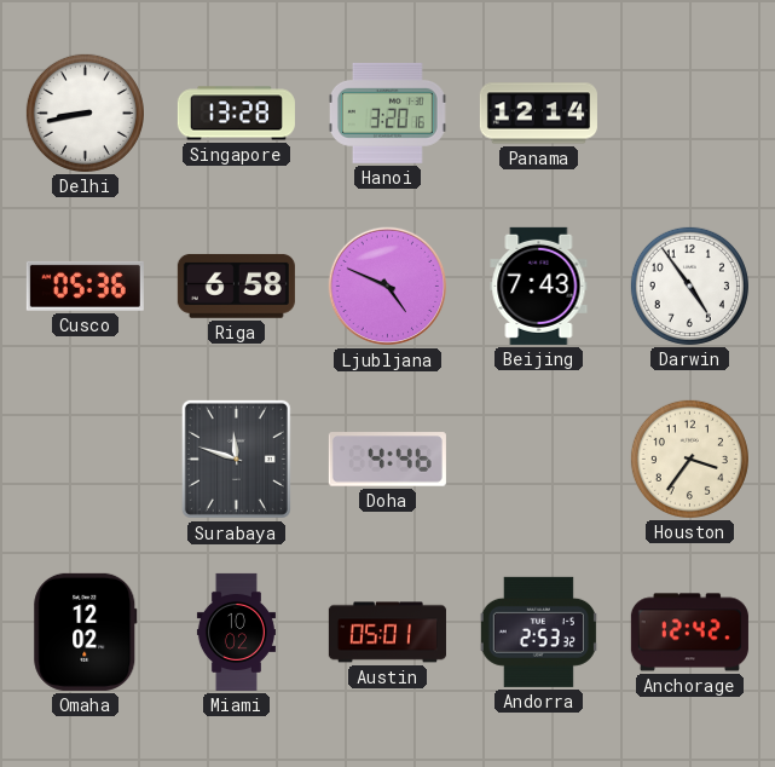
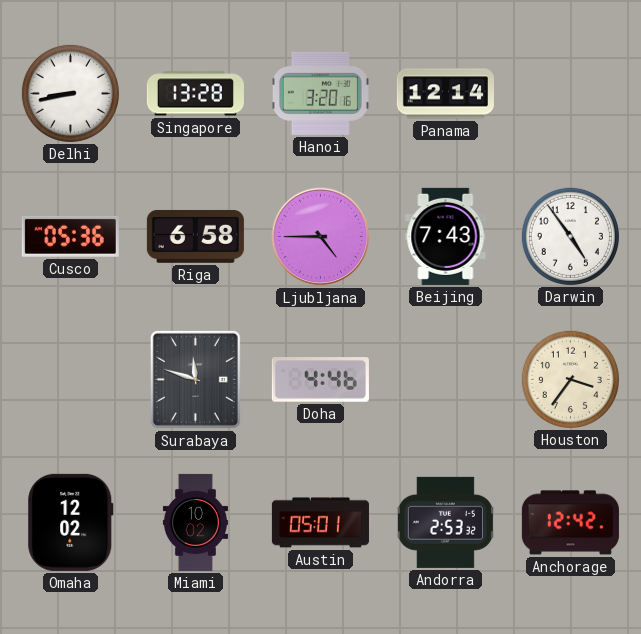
Ljubljana: 4:49 -> 4:45
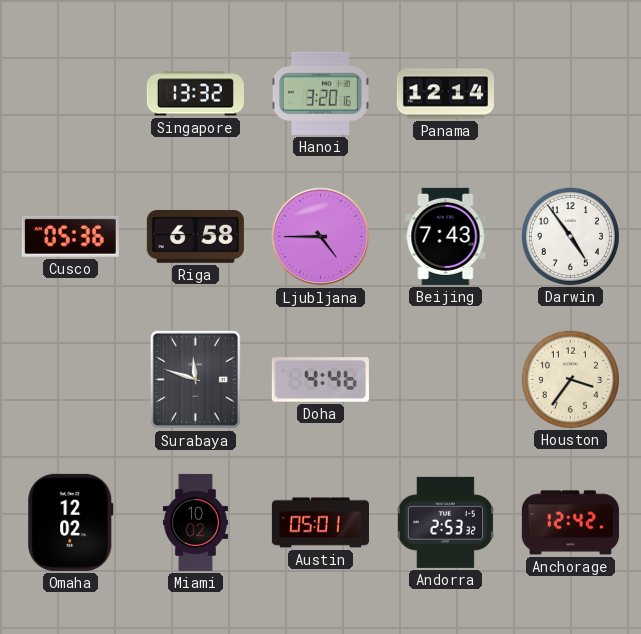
Delhi: 8:43 -> none
Singapore: 13:28 -> 13:32
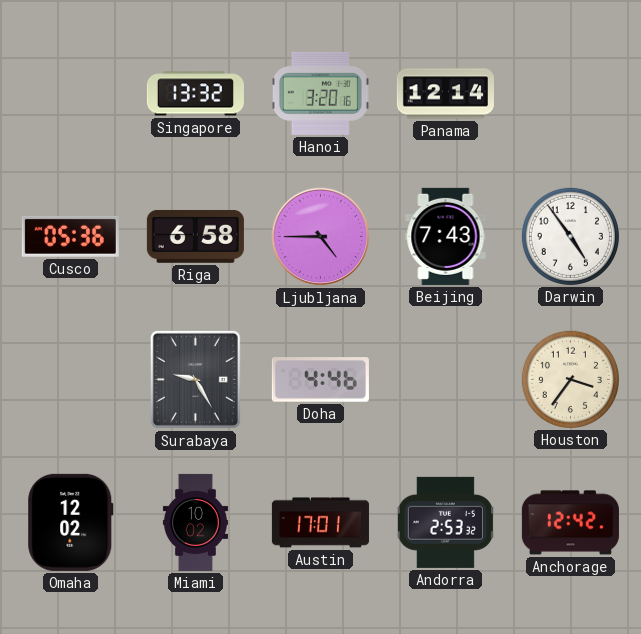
Surabaya: 11:48 -> 9:25
Austin: 05:01 -> 17:01
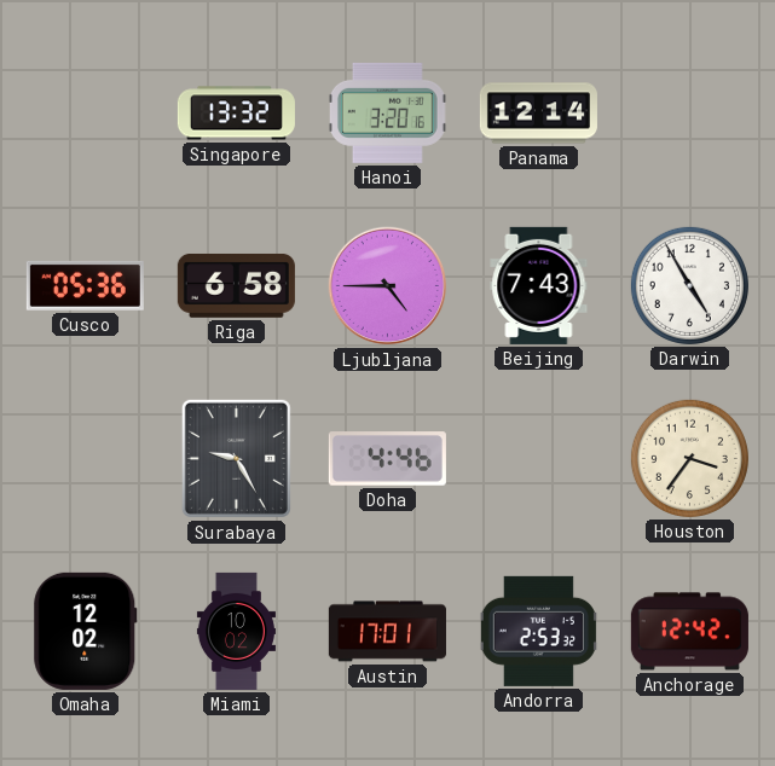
Darwin: 4:54 -> 4:55
